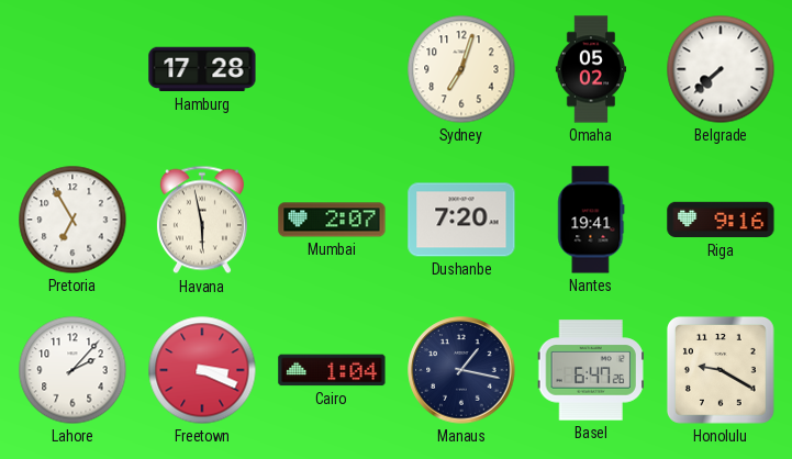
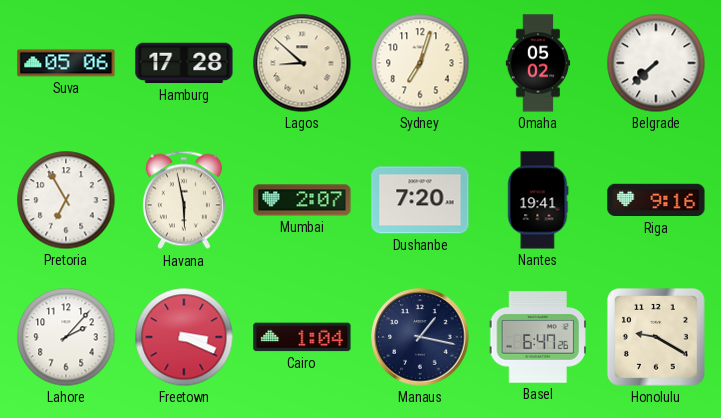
Suva: none -> 05:06
Lagos: none -> 8:52
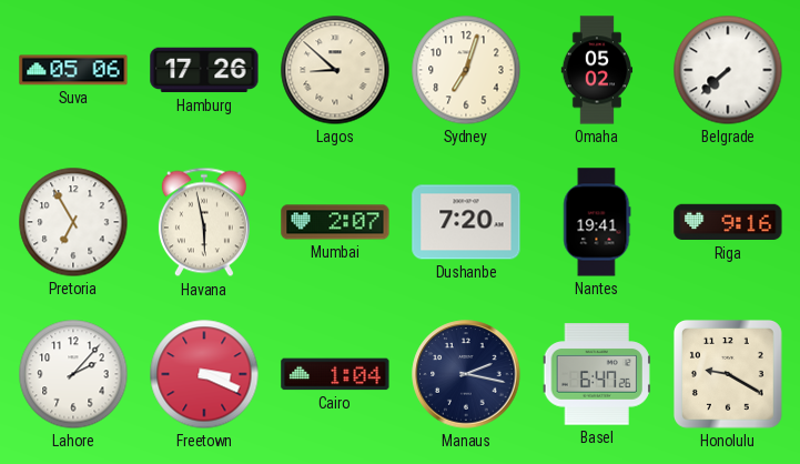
Hamburg: 17:28 -> 17:26
Manaus: 1:17 -> 2:17
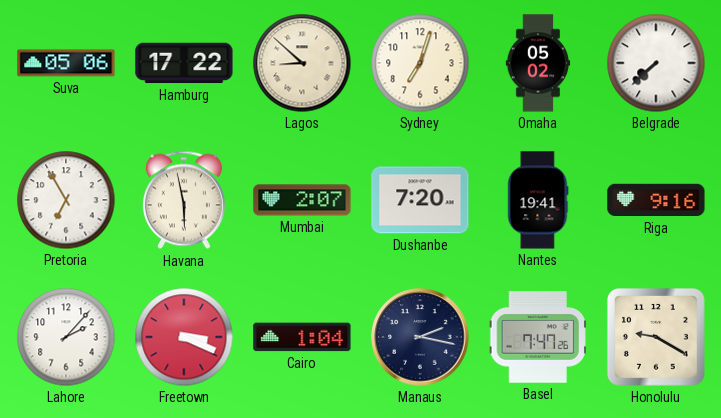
Hamburg: 17:26 -> 17:22
Basel: 6:47 -> 7:47
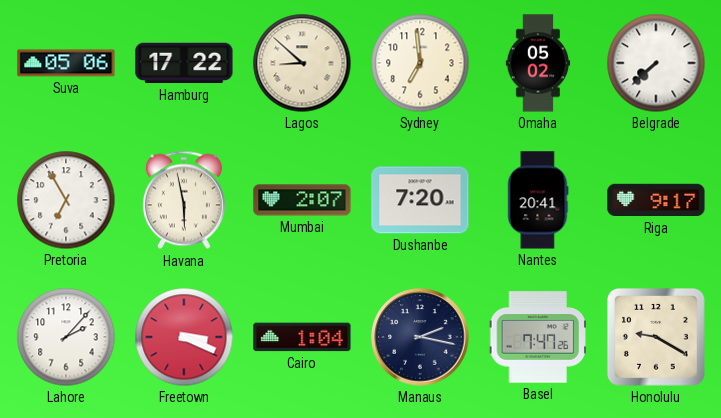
Sydney: 7:03 -> 6:59
Nantes: 19:41 -> 20:41
Riga: 9:16 -> 9:17
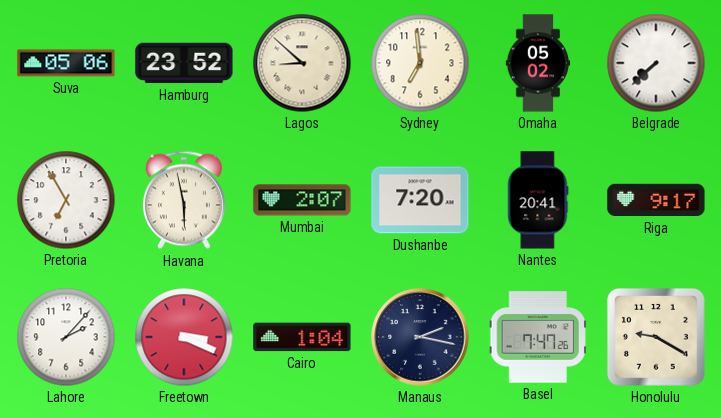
Hamburg: 17:22 -> 23:52
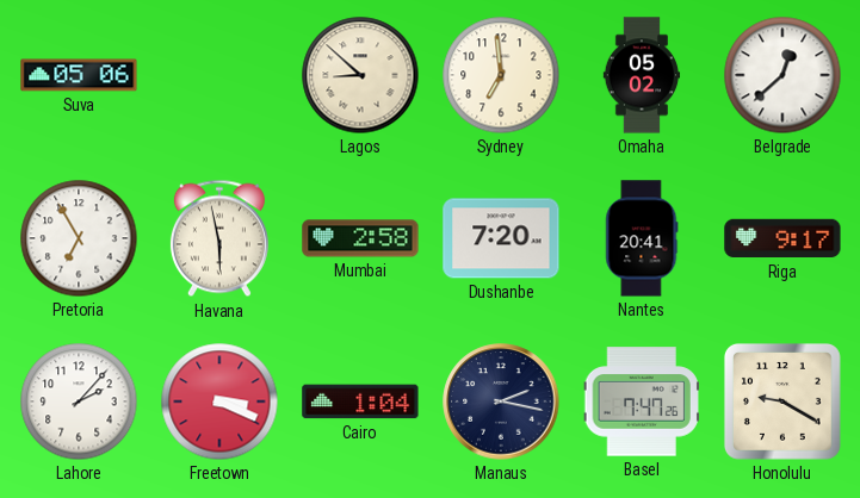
Hamburg: 23:52 -> none
Belgrade: 7:38 -> 12:38
Mumbai: 2:07 -> 2:58
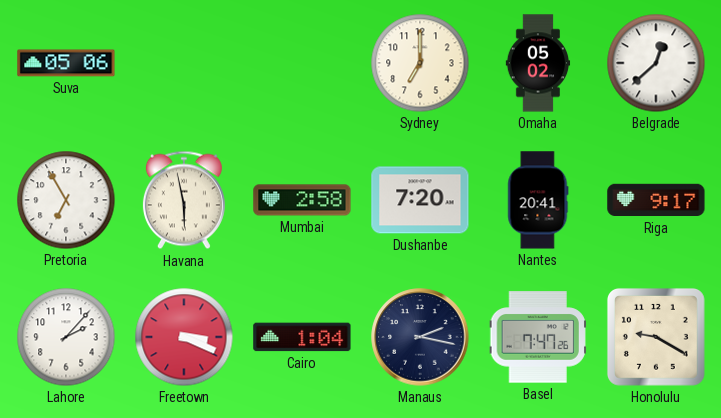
Lagos: 8:52 -> none
Sydney: 6:59 -> 7:00
